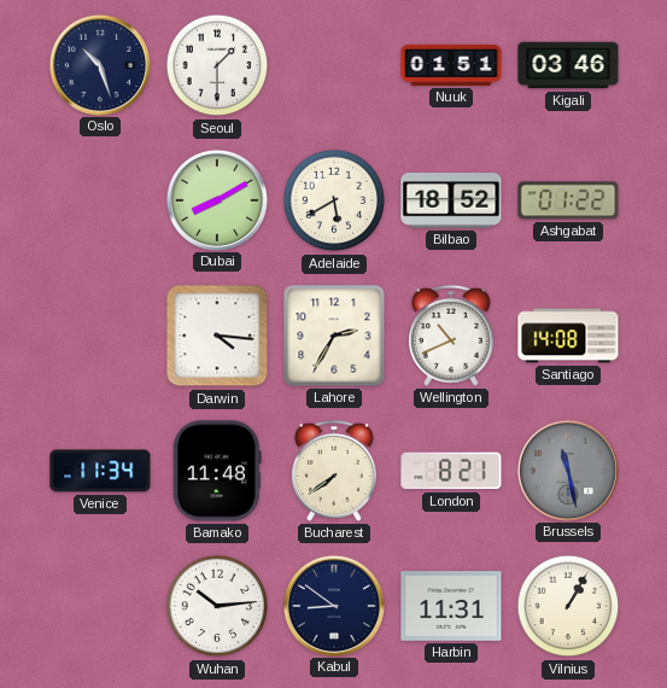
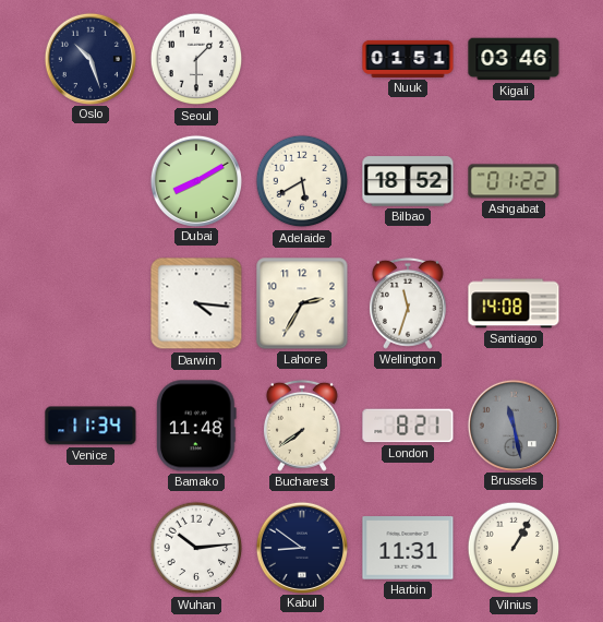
Wellington: 10:41 -> 11:33
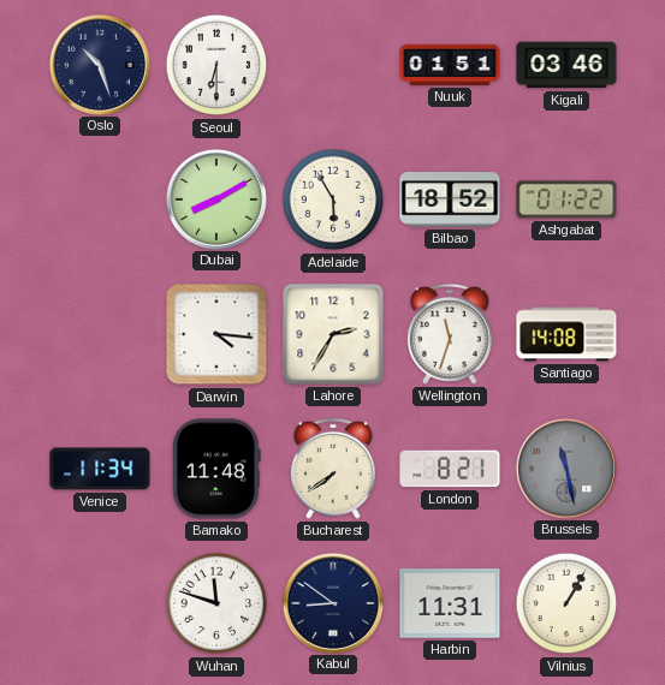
Seoul: 1:30 -> 6:30
Adelaide: 5:40 -> 5:55
Wuhan: 10:14 -> 11:48
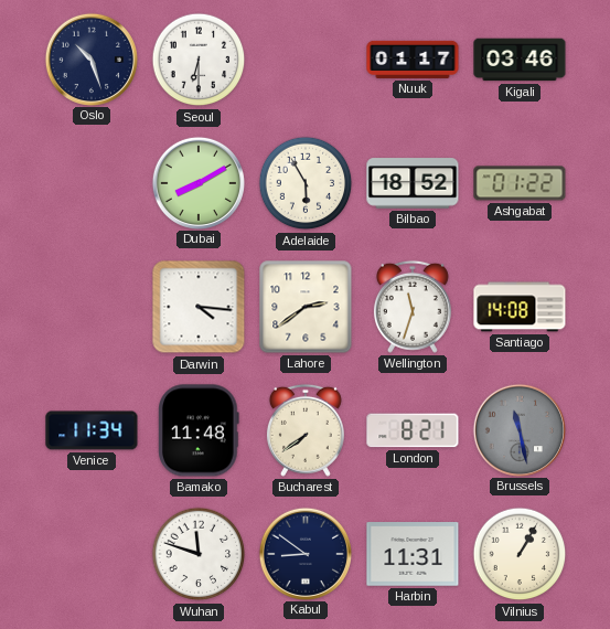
Nuuk: 01:51 -> 01:17
Lahore: 2:35 -> 2:39
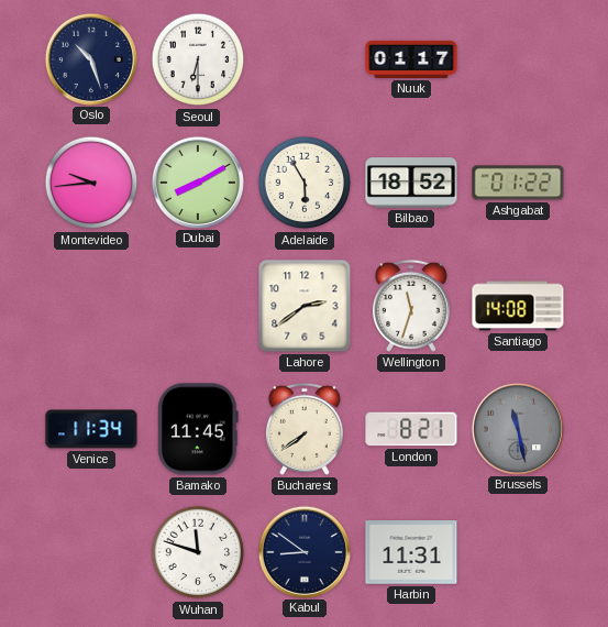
Kigali: 03:46 -> none
Montevideo: none -> 9:44
Darwin: 4:16 -> none
Bamako: 11:48 -> 11:45
Vilnius: 1:05 -> none
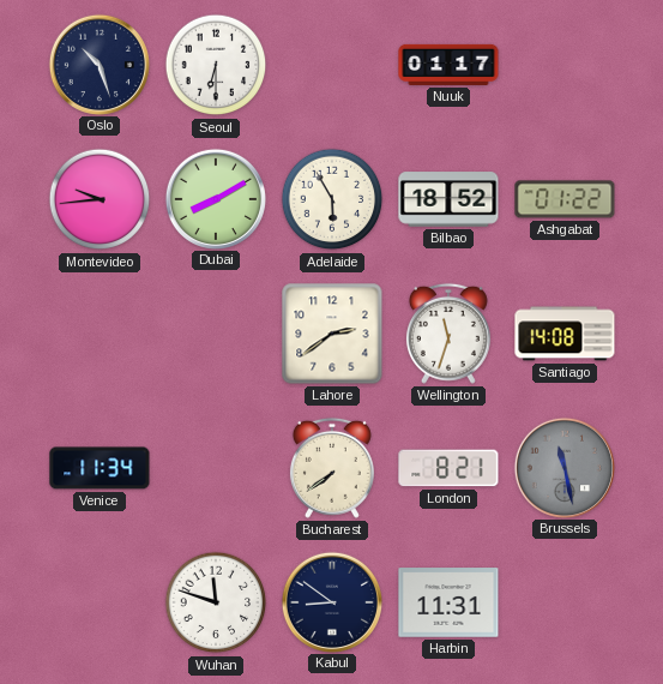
Bamako: 11:45 -> none
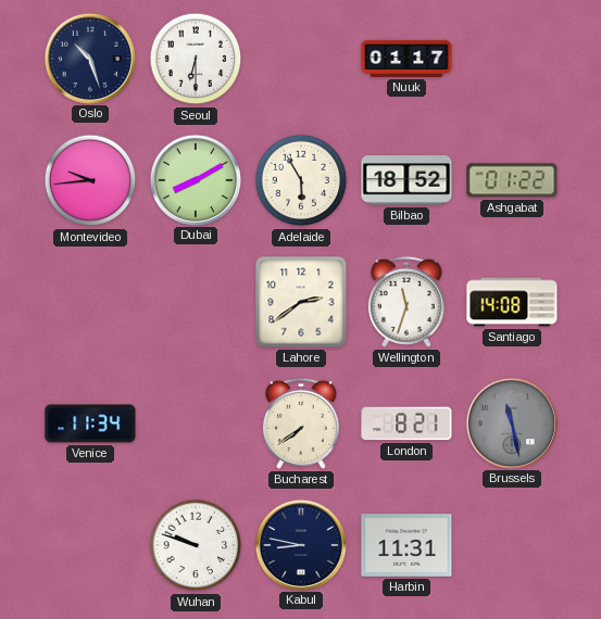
Wuhan: 11:48 -> 9:48
Kabul: 8:51 -> 8:47
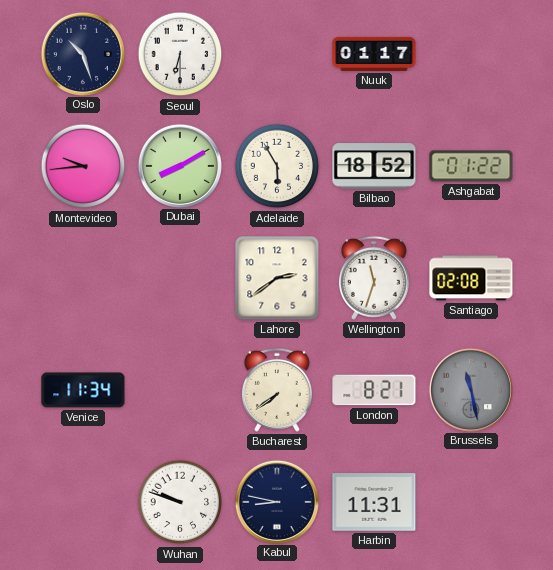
Santiago: 14:08 -> 02:08
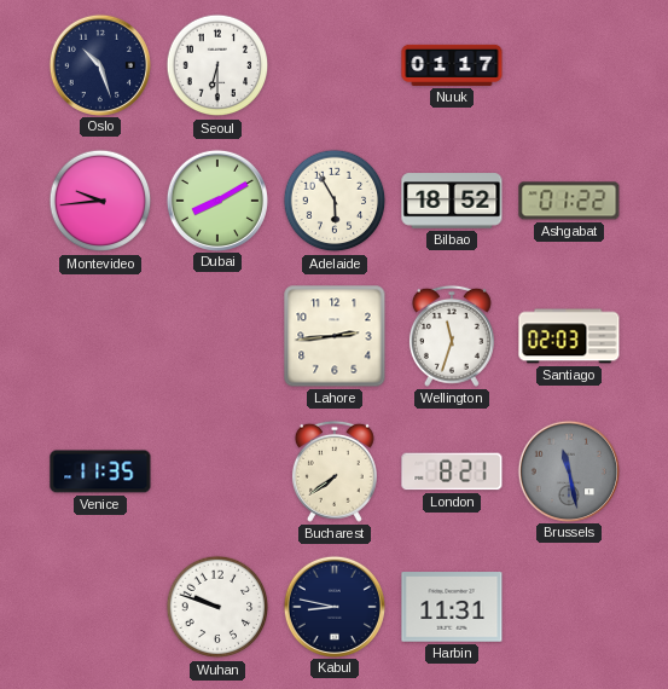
Lahore: 2:39 -> 2:44
Santiago: 02:08 -> 02:03
Venice: 11:34 -> 11:35
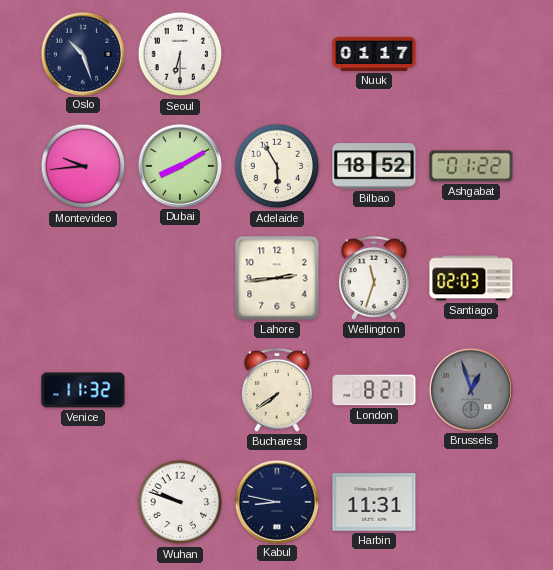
Venice: 11:35 -> 11:32
Brussels: 11:28 -> 12:57
